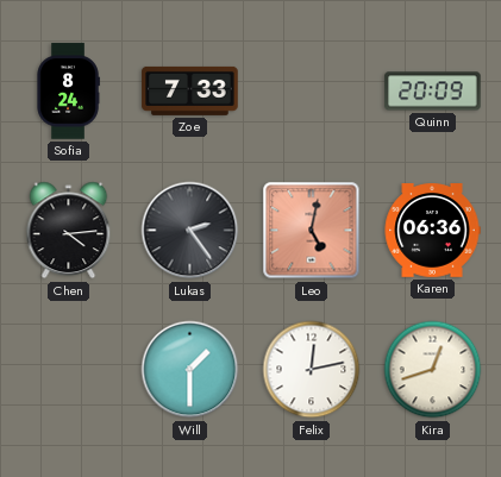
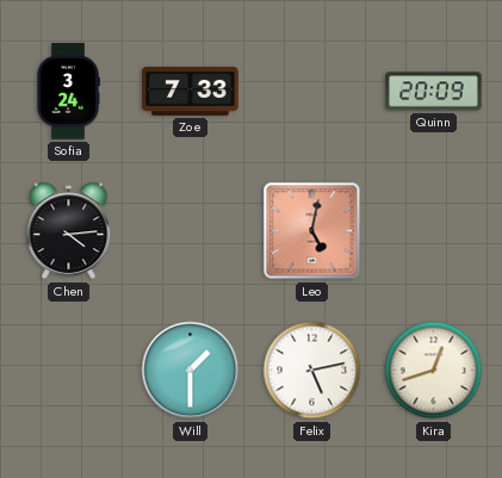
Sofia: 8:24 -> 3:24
Lukas: 2:24 -> none
Karen: 06:36 -> none
Felix: 12:13 -> 5:13
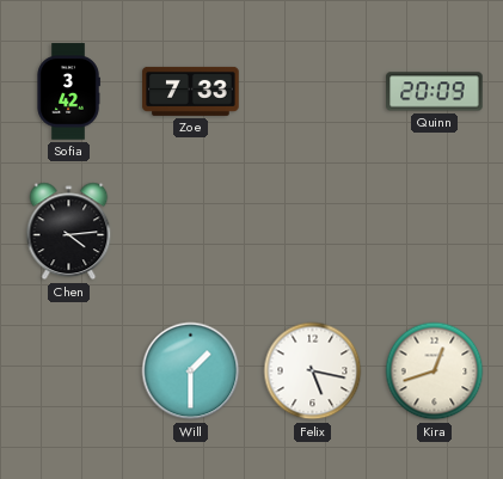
Sofia: 3:24 -> 3:42
Leo: 5:02 -> none
Felix: 5:13 -> 5:17
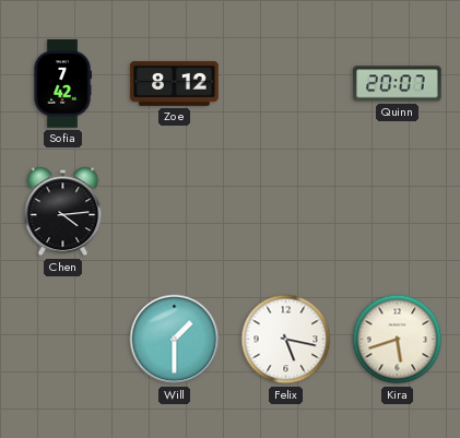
Sofia: 3:42 -> 7:42
Zoe: 7:33 -> 8:12
Quinn: 20:09 -> 20:07
Kira: 12:42 -> 5:42
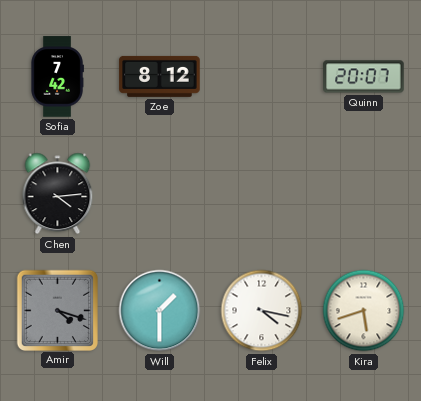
Amir: none -> 4:18
Felix: 5:17 -> 4:17
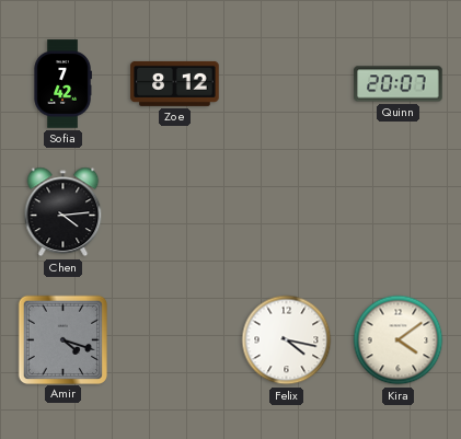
Will: 1:30 -> none
Kira: 5:42 -> 4:09
